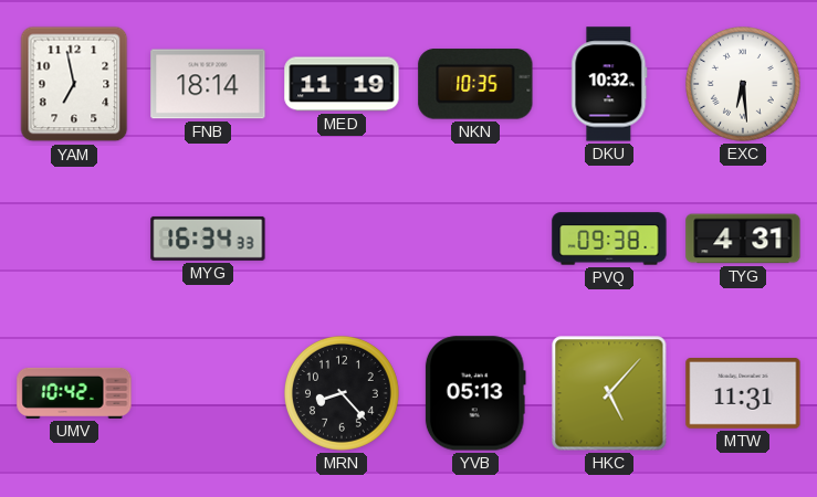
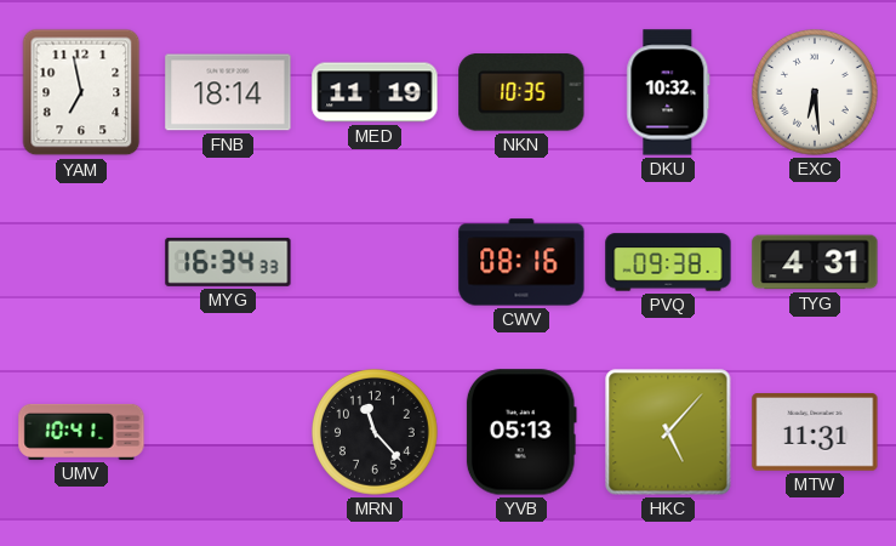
CWV: none -> 08:16
UMV: 10:42 -> 10:41
MRN: 8:23 -> 11:23
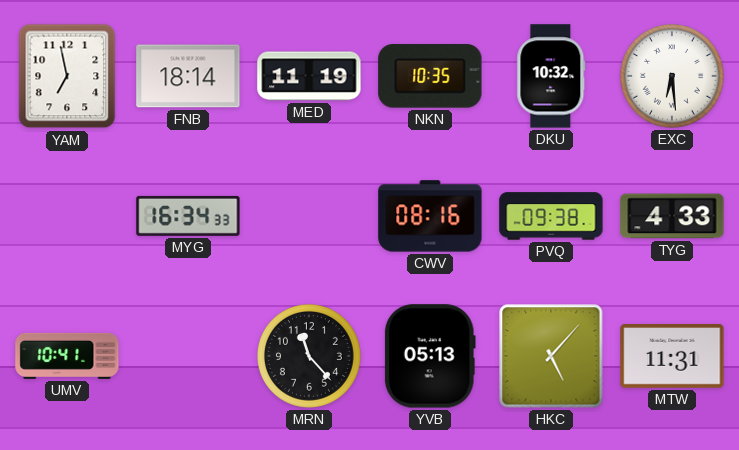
TYG: 4:31 -> 4:33
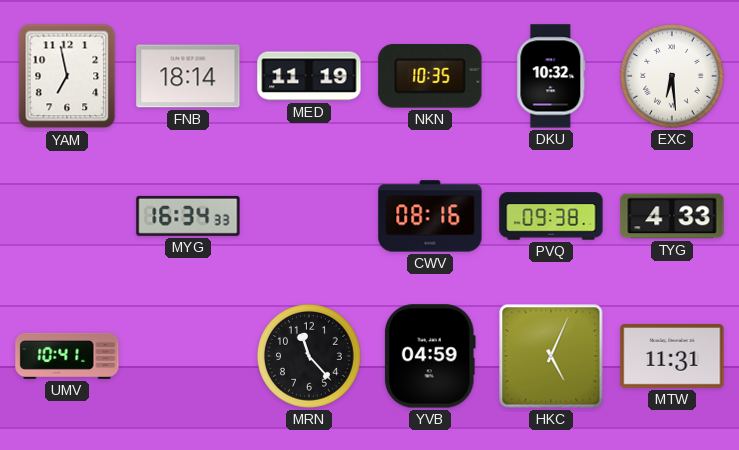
YVB: 05:13 -> 04:59
HKC: 5:07 -> 5:04
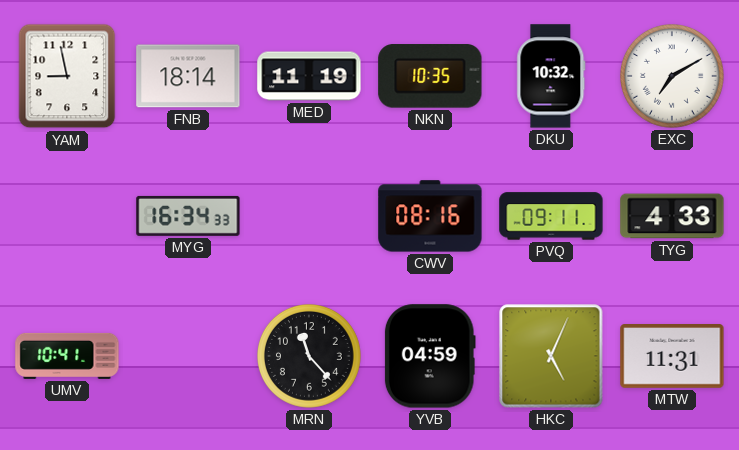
YAM: 6:58 -> 8:58
EXC: 6:29 -> 7:10
PVQ: 09:38 -> 09:11
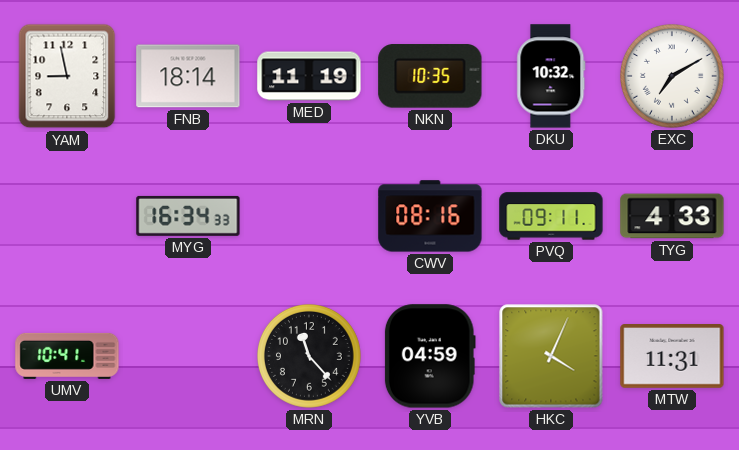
HKC: 5:04 -> 4:04
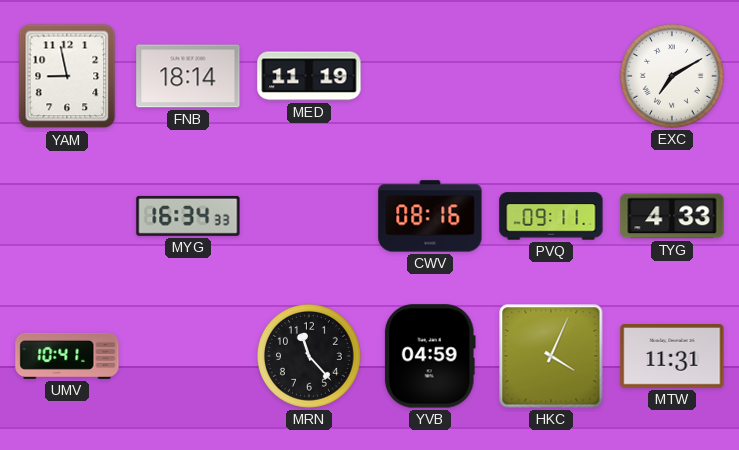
NKN: 10:35 -> none
DKU: 10:32 -> none
